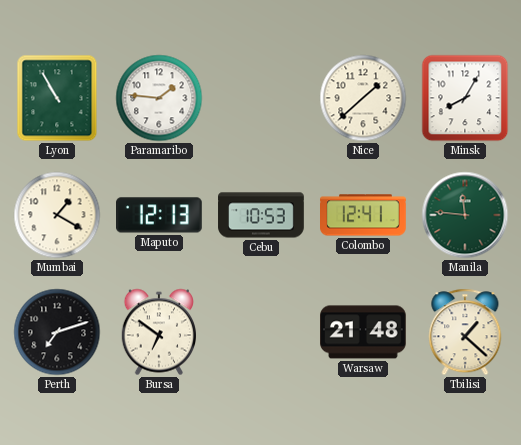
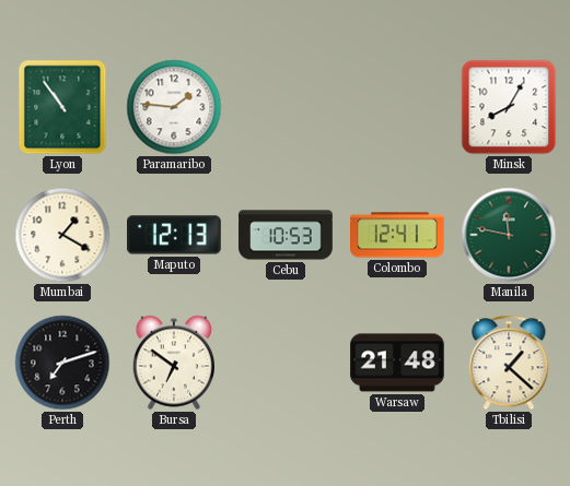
Lyon: 10:55 -> 10:54
Nice: 1:38 -> none
Manila: 11:46 -> 11:47
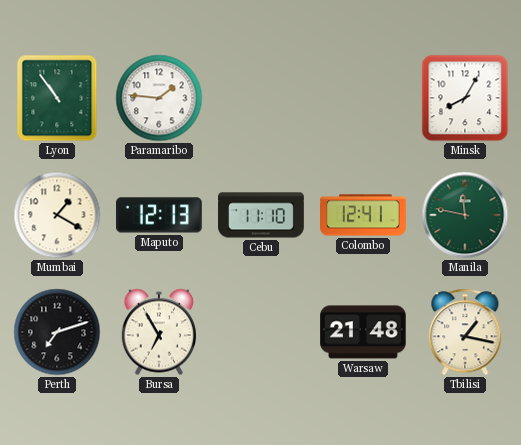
Cebu: 10:53 -> 11:10
Bursa: 6:51 -> 6:55
Tbilisi: 1:22 -> 1:17
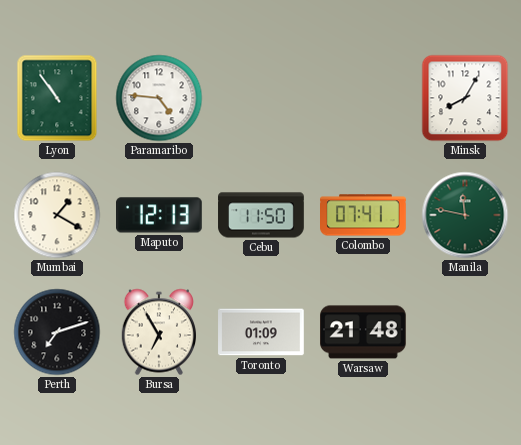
Paramaribo: 1:46 -> 4:46
Cebu: 11:10 -> 11:50
Colombo: 12:41 -> 07:41
Toronto: none -> 01:09
Tbilisi: 1:17 -> none
